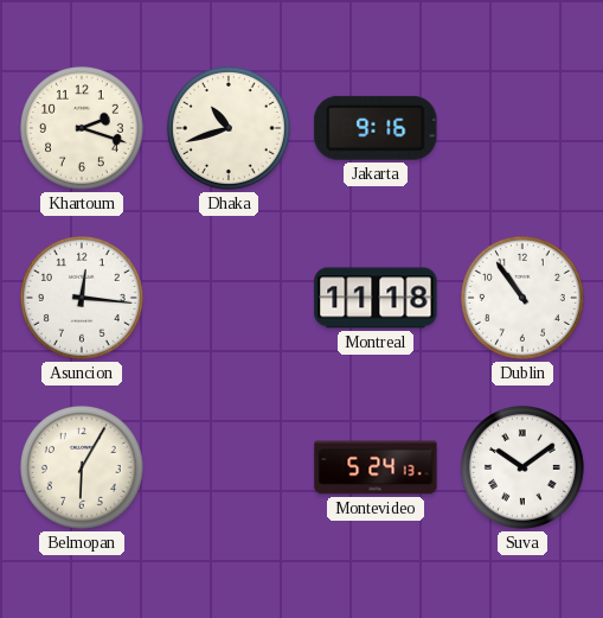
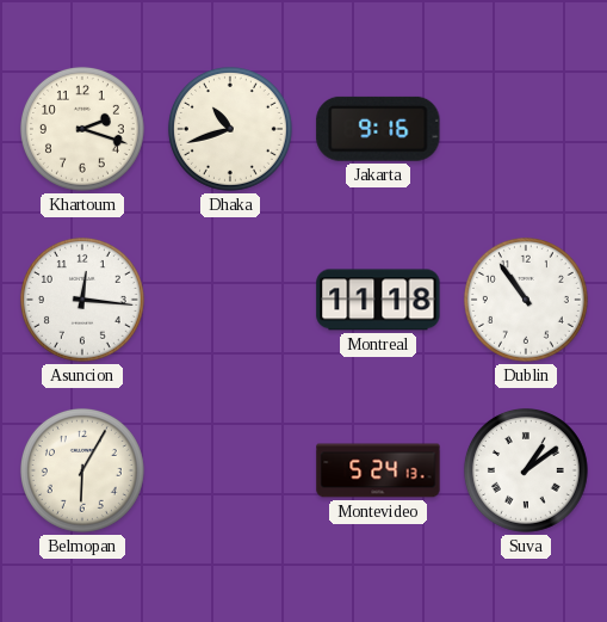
Suva: 10:09 -> 1:09
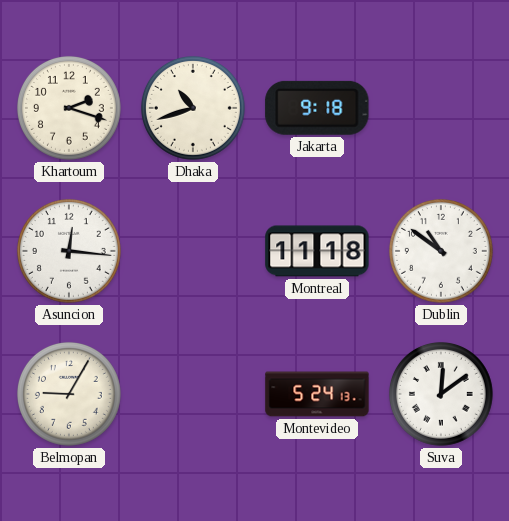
Jakarta: 9:16 -> 9:18
Dublin: 10:54 -> 10:51
Belmopan: 6:05 -> 9:05
Suva: 1:09 -> 12:09
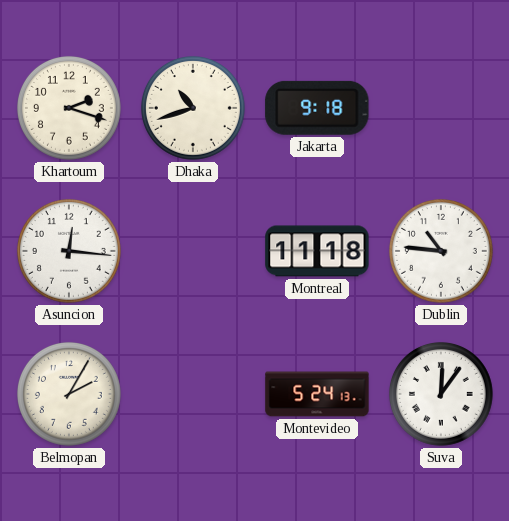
Dublin: 10:51 -> 10:46
Belmopan: 9:05 -> 2:05
Suva: 12:09 -> 12:06
